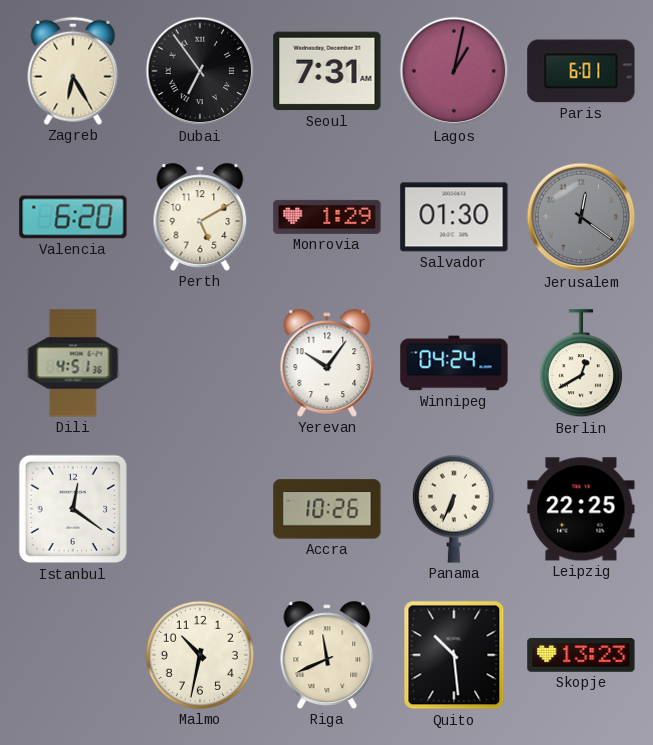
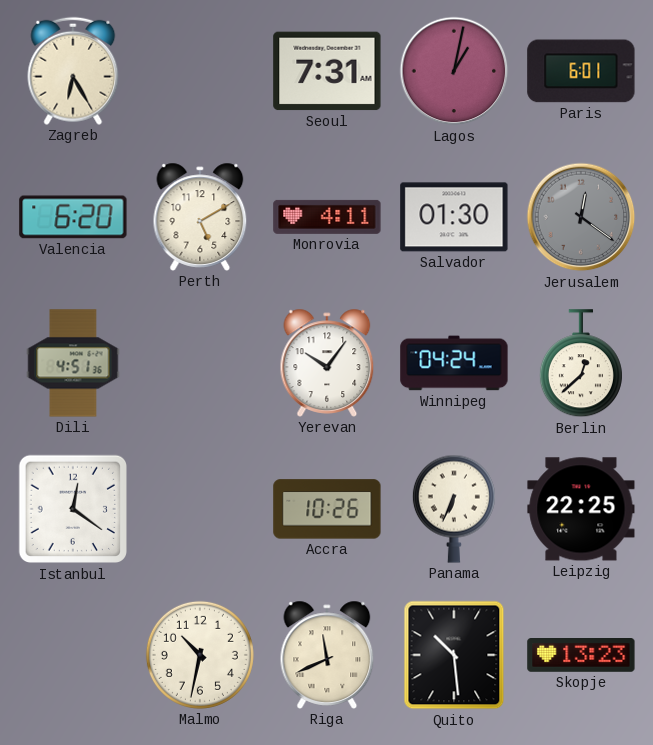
Dubai: 6:54 -> none
Monrovia: 1:29 -> 4:11
Berlin: 12:40 -> 12:38
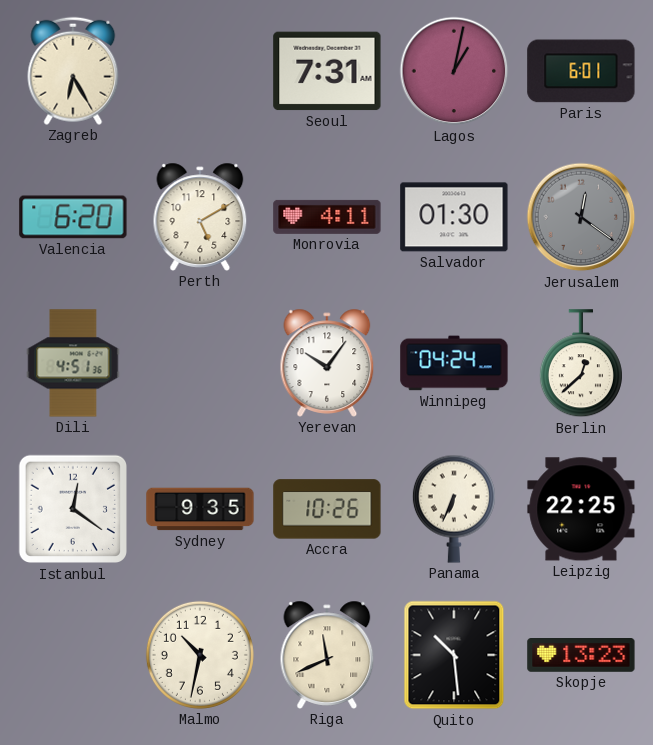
Sydney: none -> 9:35
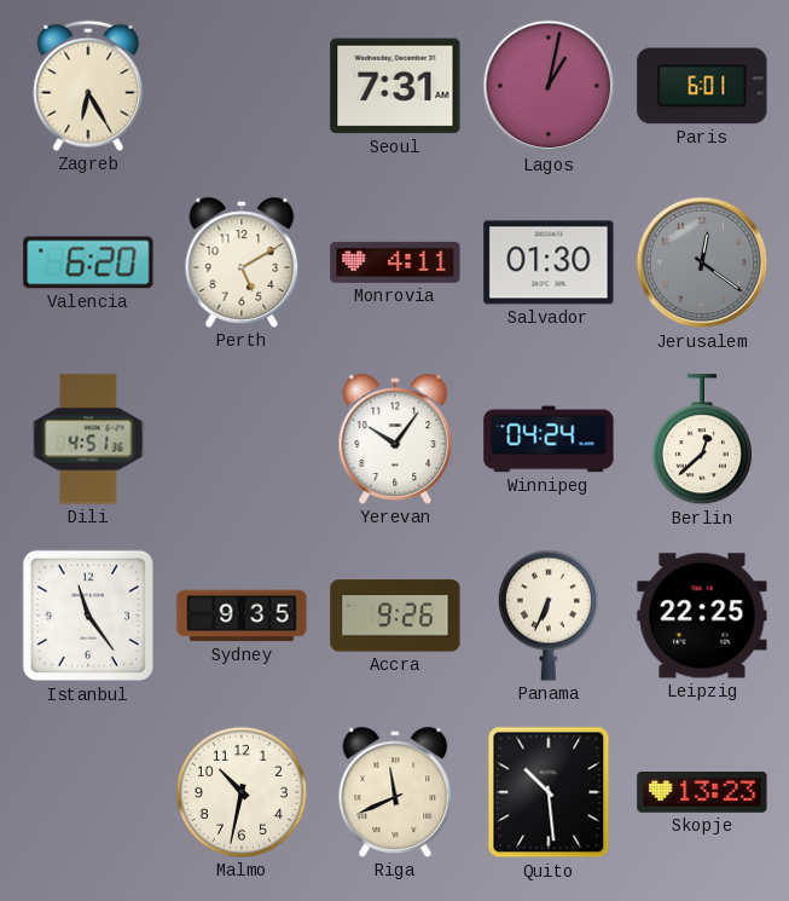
Istanbul: 12:21 -> 11:24
Accra: 10:26 -> 9:26
